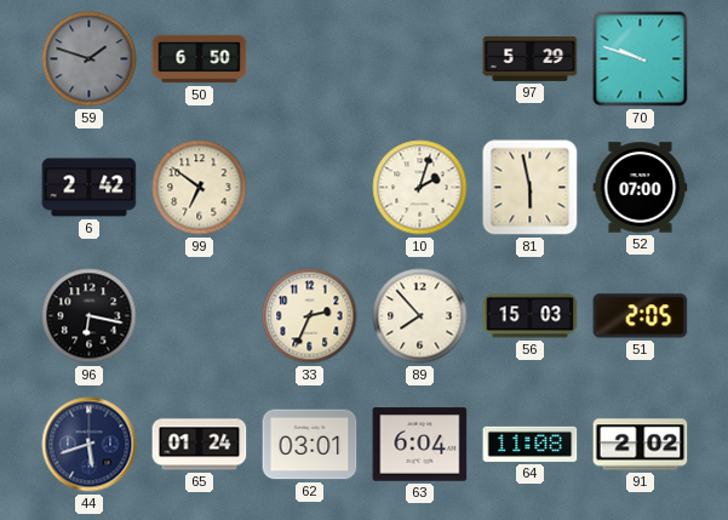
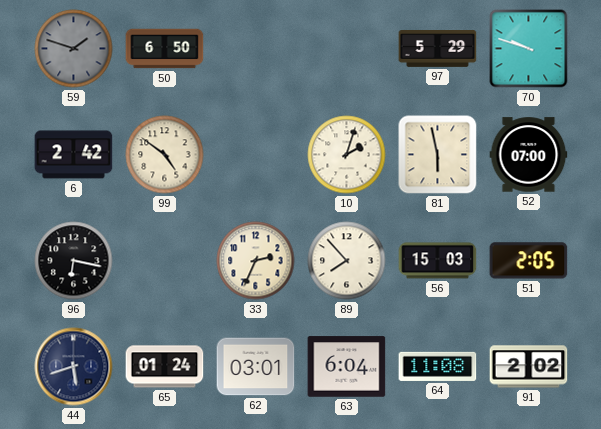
99: 6:51 -> 4:51
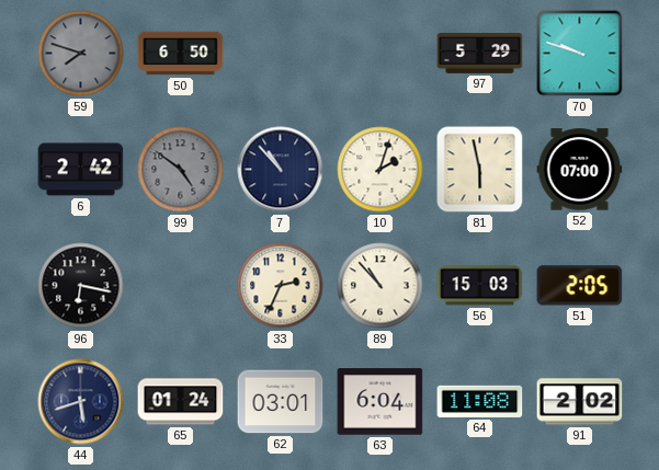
59: 1:48 -> 7:48
99 dial: cream -> grey
7: none -> 10:53
89: 7:53 -> 10:53
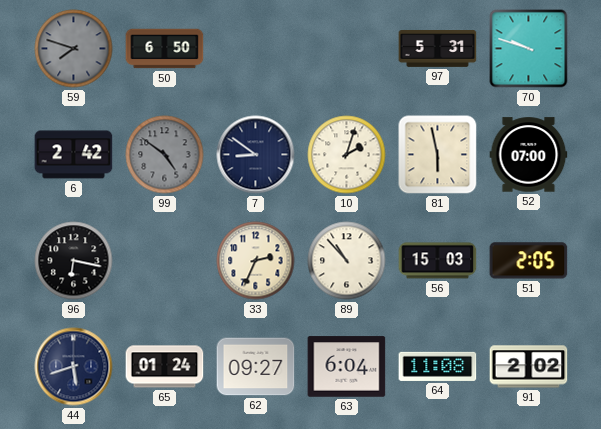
97: 5:29 -> 5:31
7: 10:53 -> 8:51
62: 03:01 -> 09:27
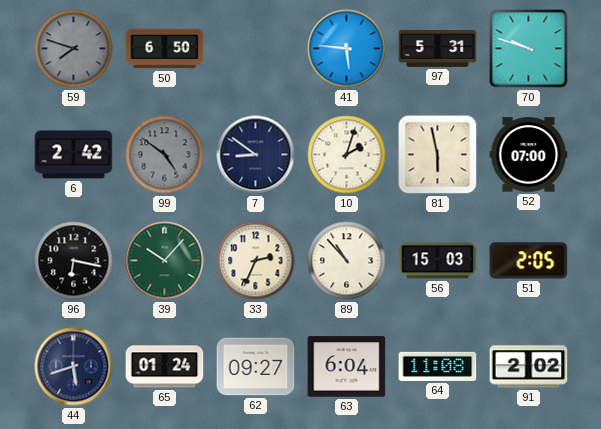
41: none -> 5:46
39: none -> 10:07
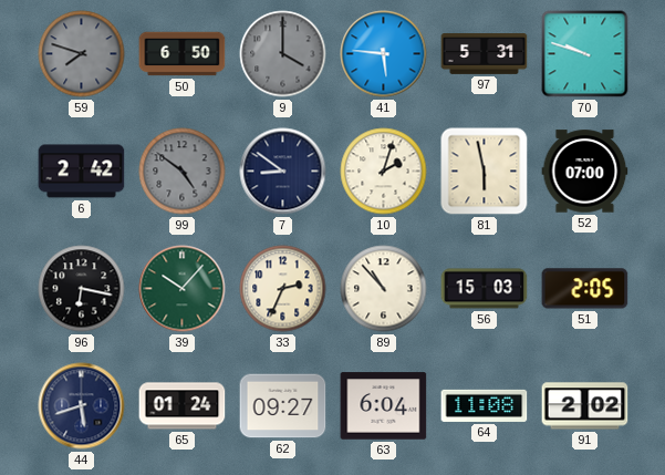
9: none -> 4:00
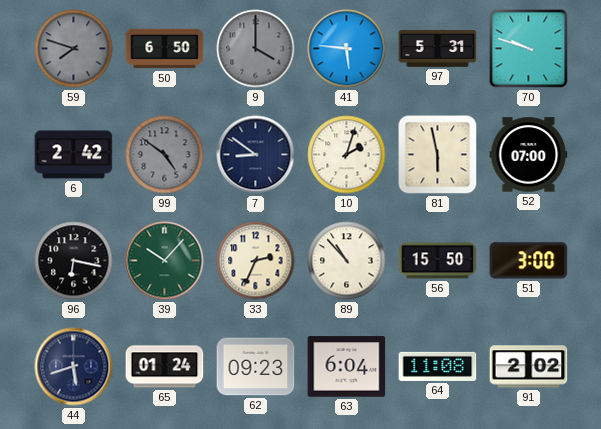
56: 15:03 -> 15:50
51: 2:05 -> 3:00
62: 09:27 -> 09:23
